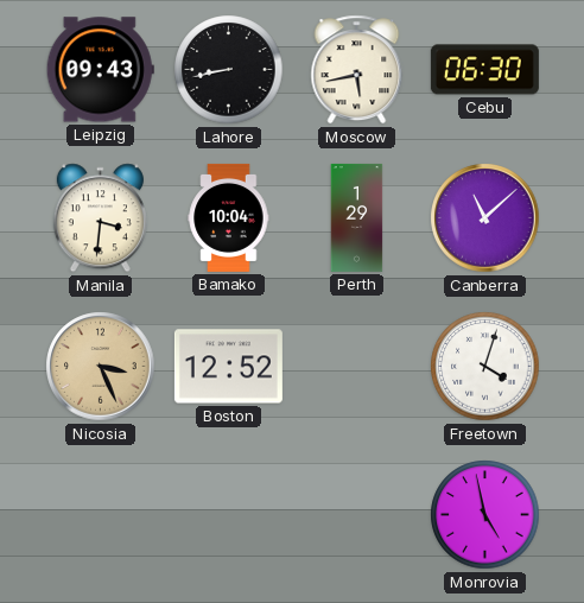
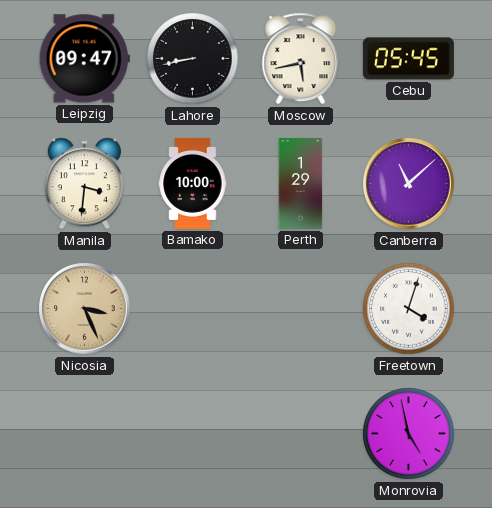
Leipzig: 09:43 -> 09:47
Cebu: 06:30 -> 05:45
Bamako: 10:04 -> 10:00
Boston: 12:52 -> none
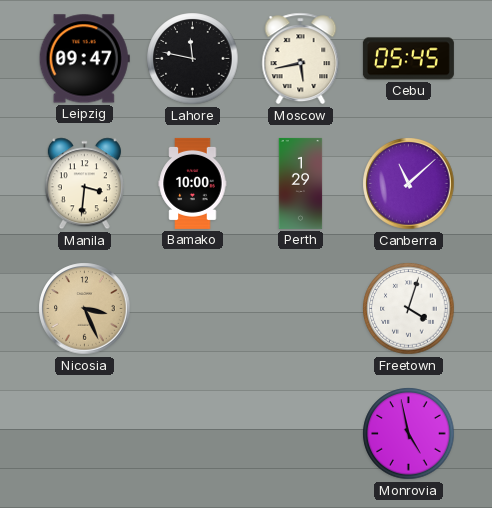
Lahore: 8:43 -> 11:47
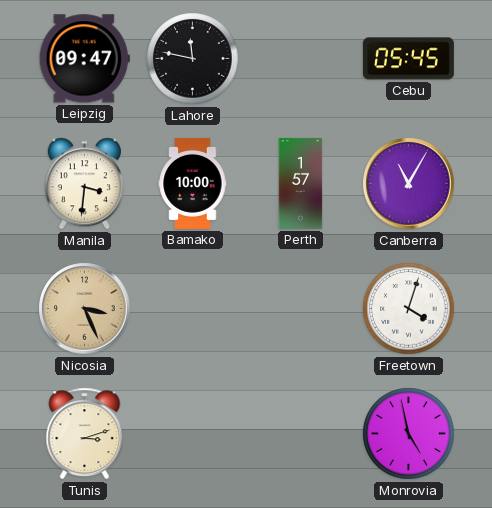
Moscow: 5:43 -> none
Perth: 1:29 -> 1:57
Canberra: 11:08 -> 11:05
Tunis: none -> 3:12
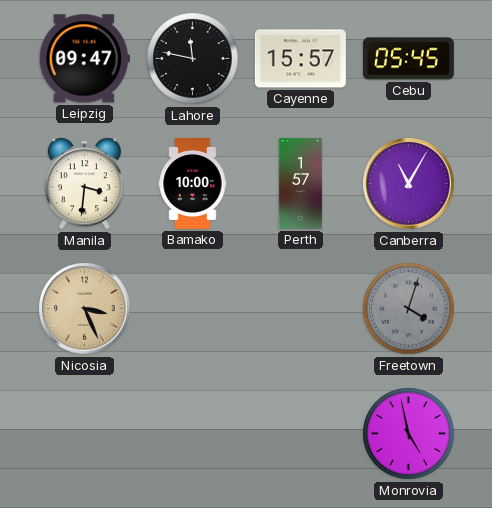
Cayenne: none -> 15:57
Freetown dial: white -> grey
Tunis: 3:12 -> none
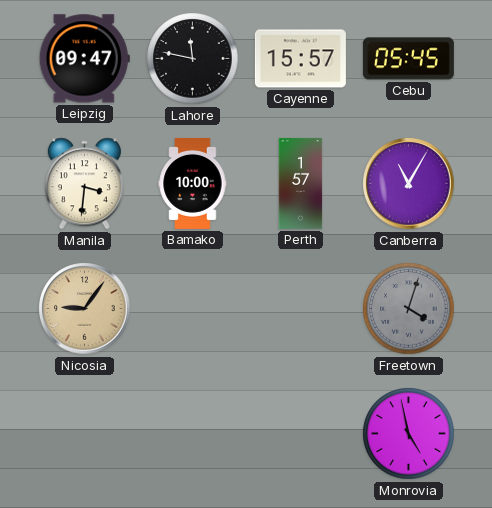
Nicosia: 3:26 -> 9:06
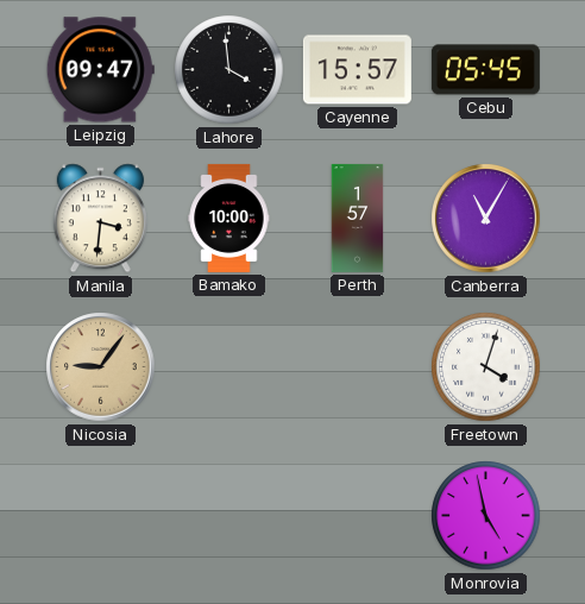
Lahore: 11:47 -> 3:59
Freetown dial: grey -> white
